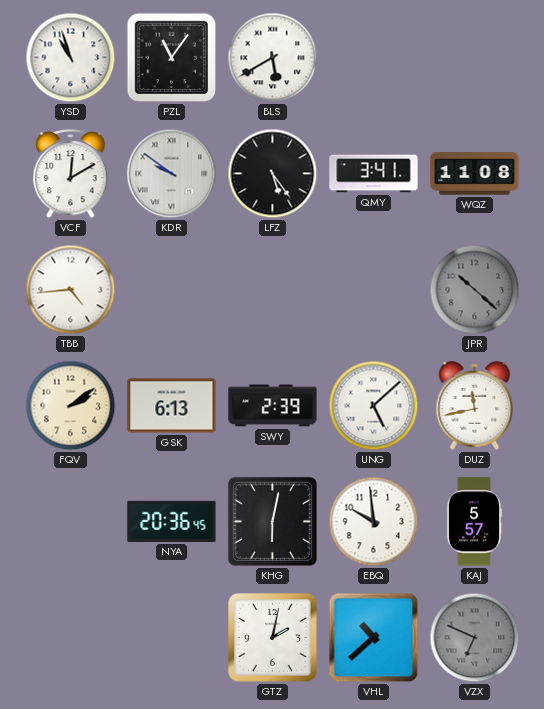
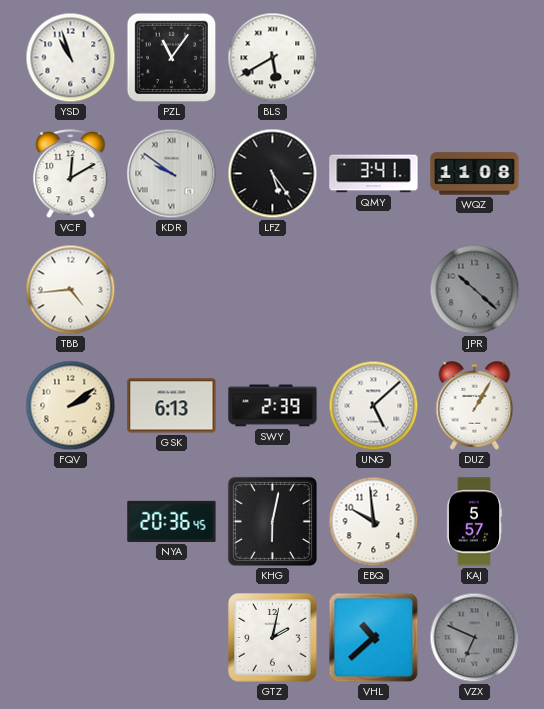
DUZ: 11:43 -> 1:05
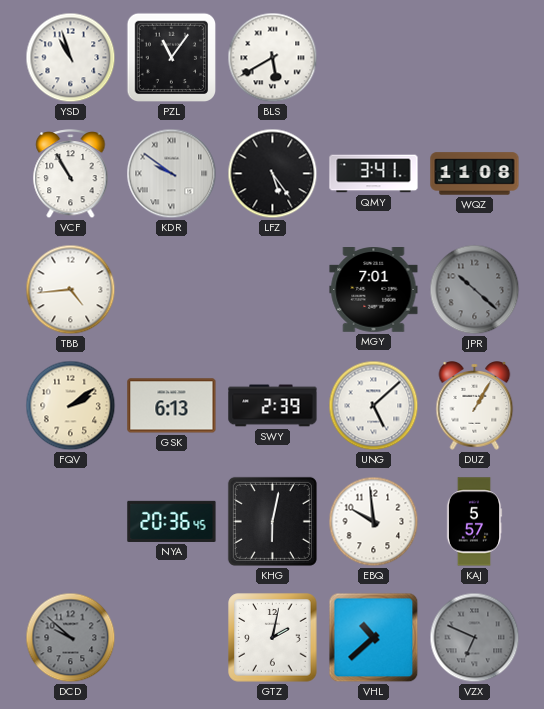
VCF: 12:10 -> 10:55
MGY: none -> 7:01
DCD: none -> 9:52
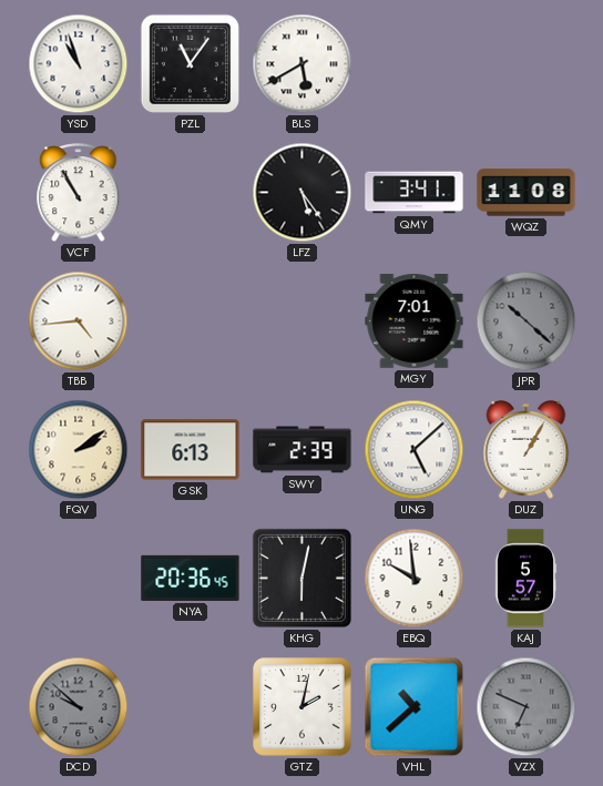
KDR: 9:51 -> none
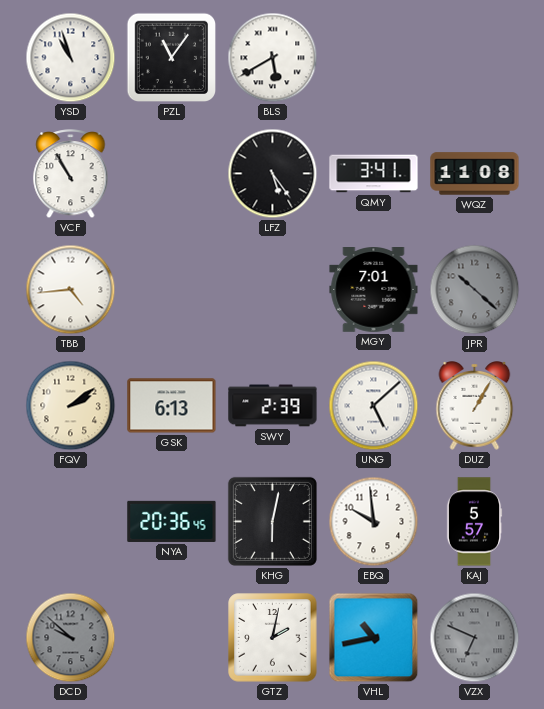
VHL: 10:38 -> 10:43
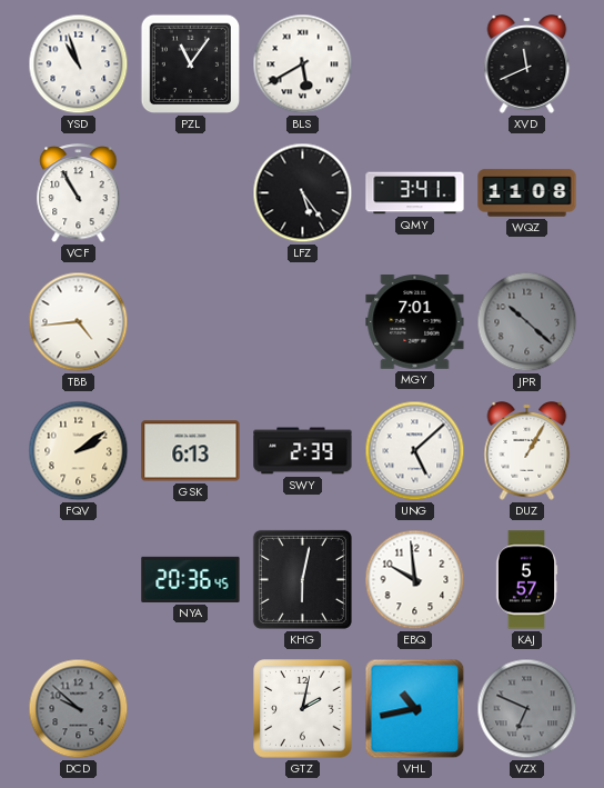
XVD: none -> 11:41
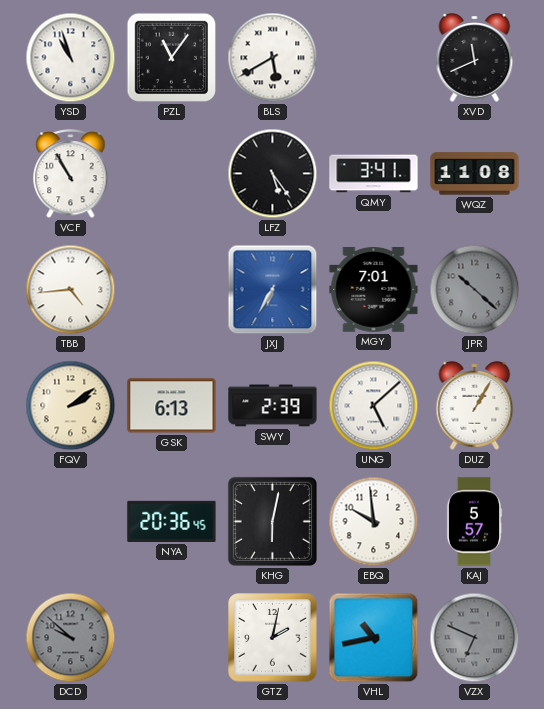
JXJ: none -> 6:35
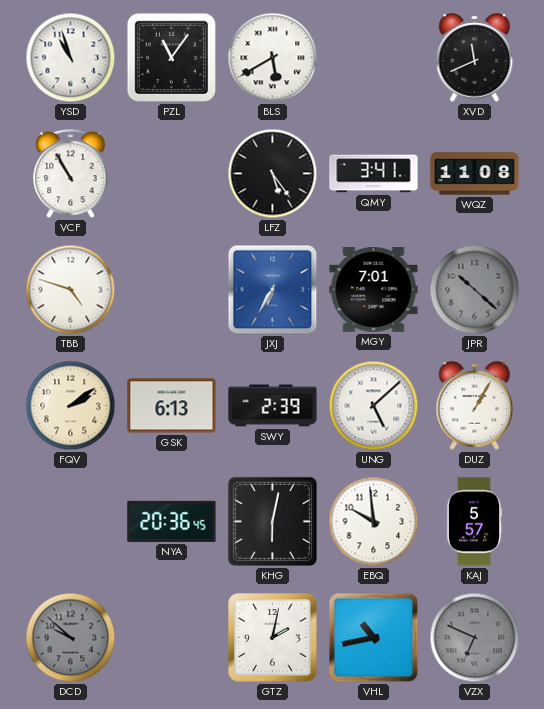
TBB: 4:44 -> 4:48
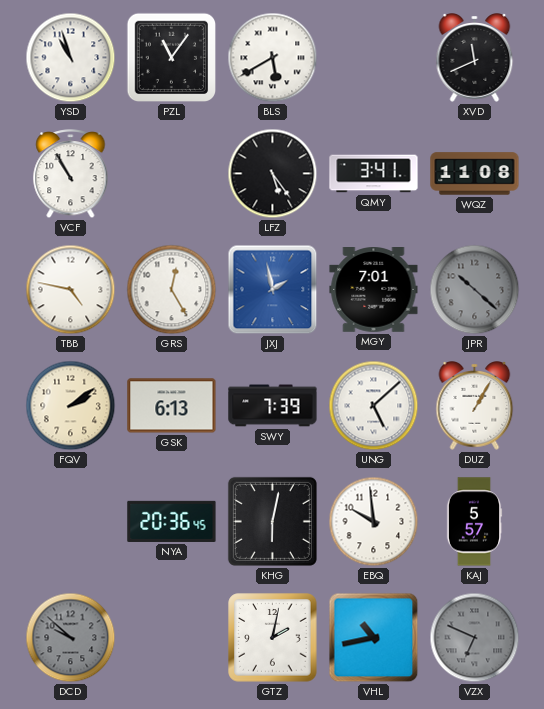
TBB: 4:48 -> 4:47
GRS: none -> 12:25
JXJ: 6:35 -> 1:58
SWY: 2:39 -> 7:39
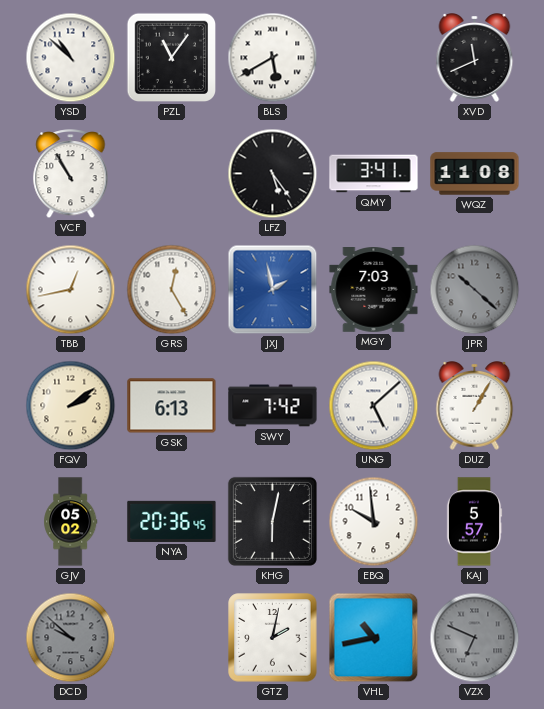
YSD: 10:57 -> 10:52
TBB: 4:47 -> 12:43
MGY: 7:01 -> 7:03
SWY: 7:39 -> 7:42
GJV: none -> 05:02
